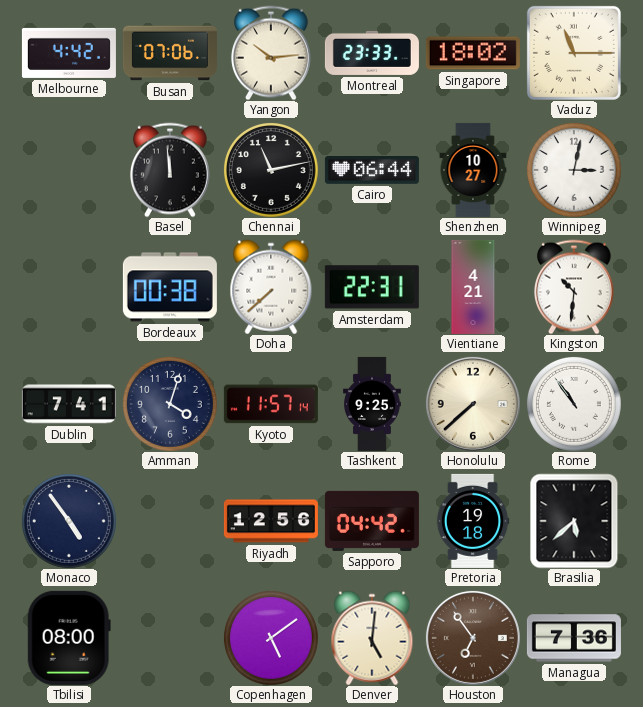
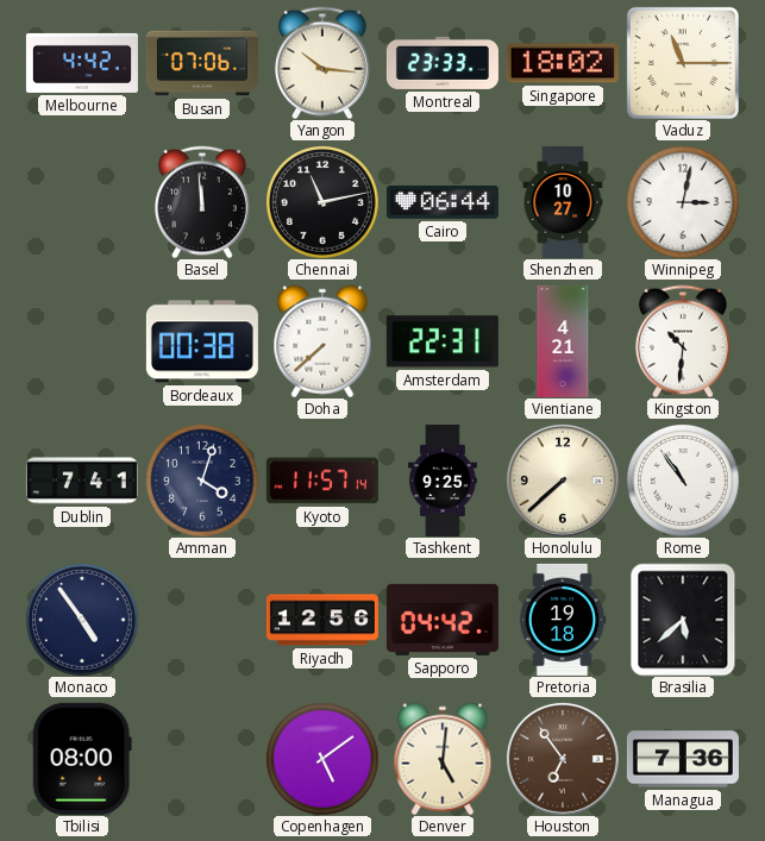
Yangon: 10:14 -> 10:16
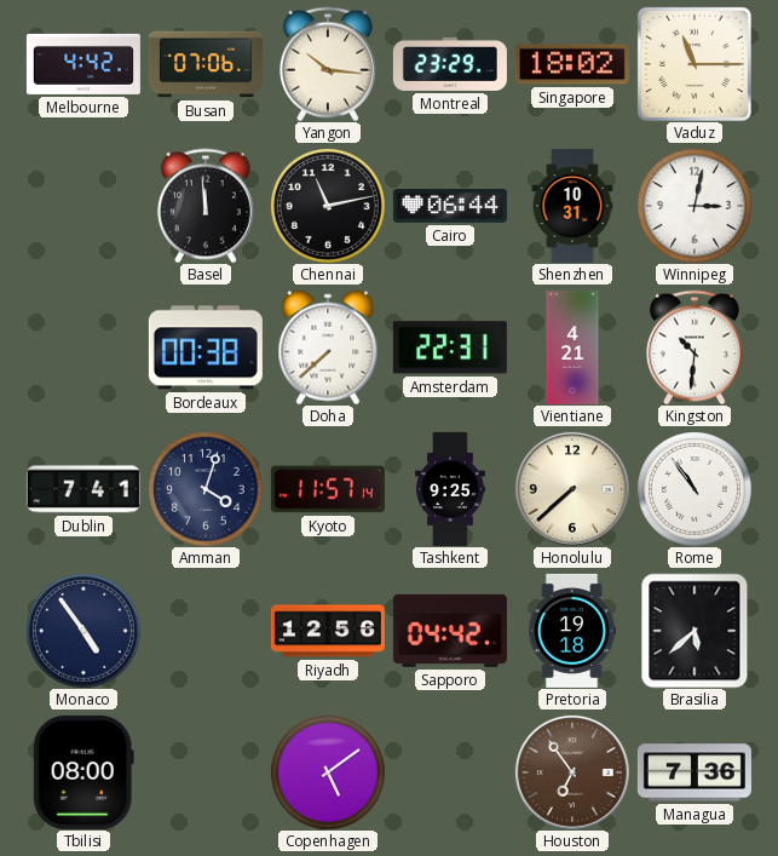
Montreal: 23:33 -> 23:29
Shenzhen: 10:27 -> 10:31
Denver: 5:01 -> none
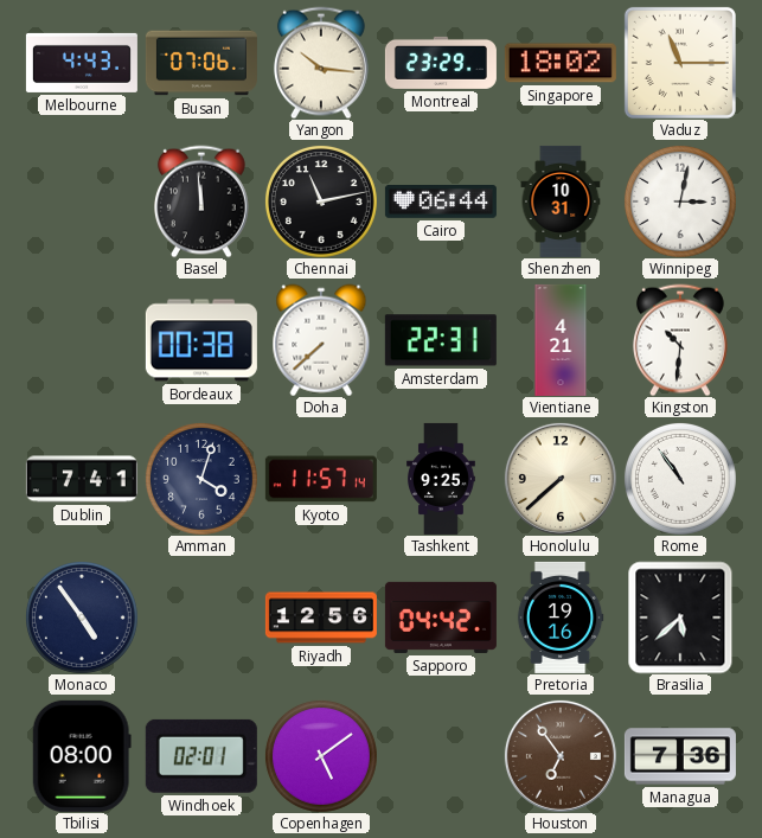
Melbourne: 4:42 -> 4:43
Pretoria: 19:18 -> 19:16
Windhoek: none -> 02:01
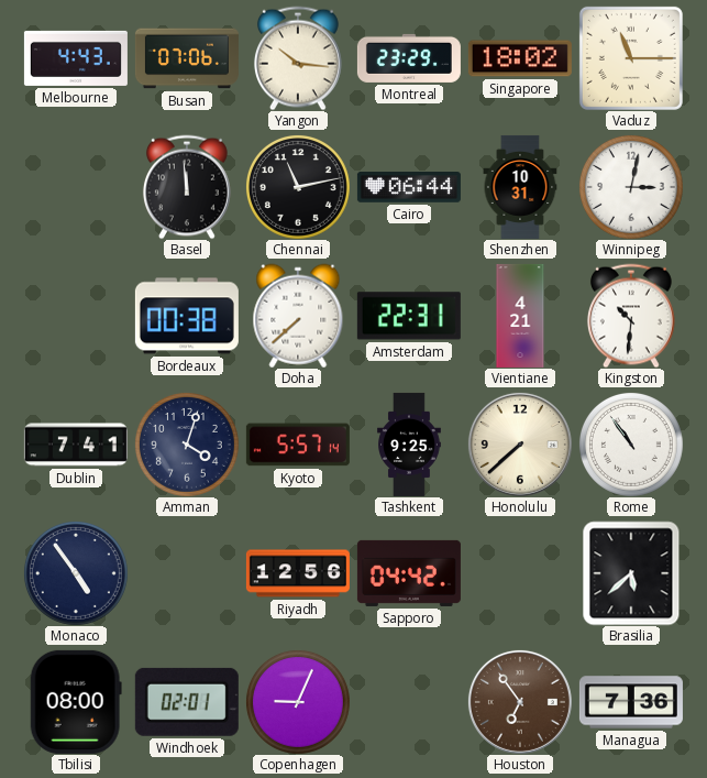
Kyoto: 11:57 -> 5:57
Pretoria: 19:16 -> none
Copenhagen: 5:09 -> 9:04
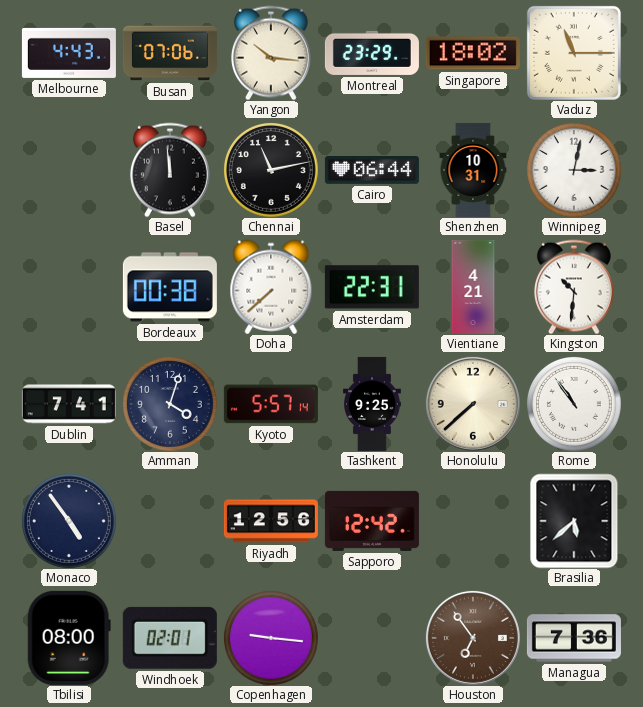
Sapporo: 04:42 -> 12:42
Copenhagen: 9:04 -> 9:16
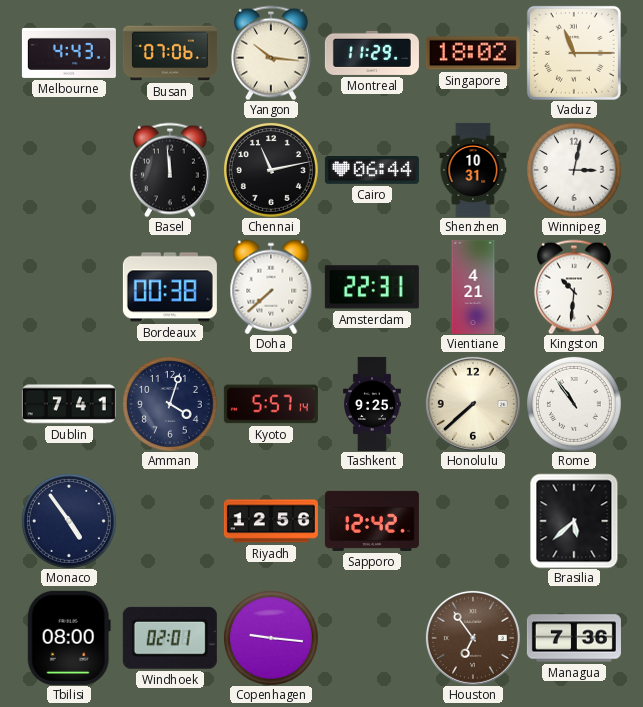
Montreal: 23:29 -> 11:29
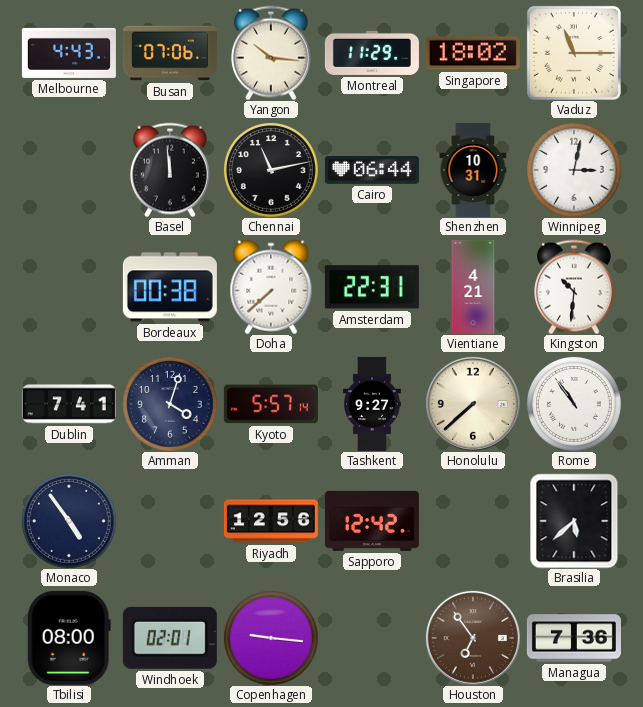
Tashkent: 9:25 -> 9:27
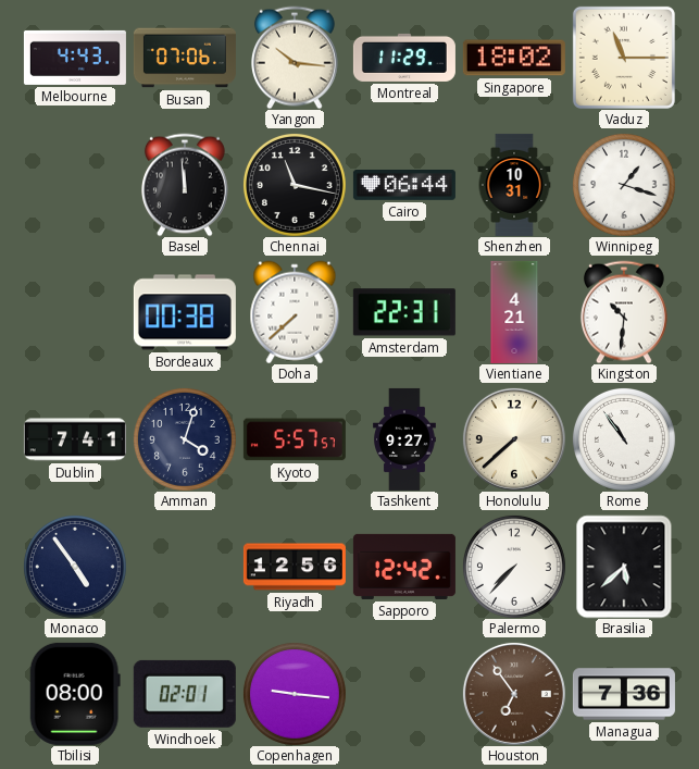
Chennai: 11:13 -> 11:17
Winnipeg: 3:02 -> 1:18
Kyoto: 5:57:14 -> 5:57:57
Palermo: none -> 7:37
